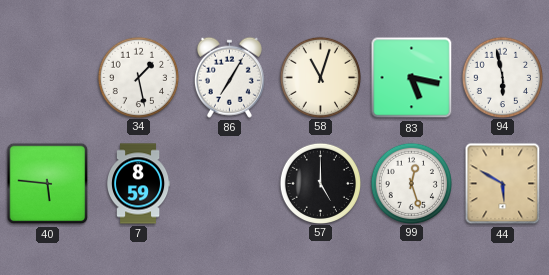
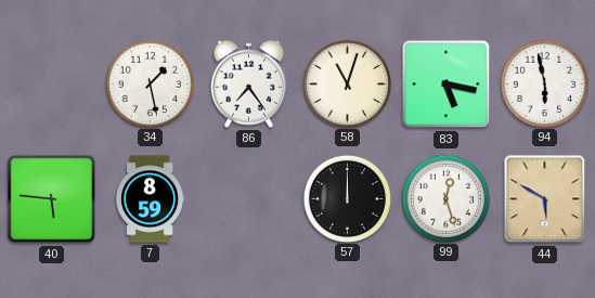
86: 7:05 -> 7:24
57: 5:00 -> 12:00
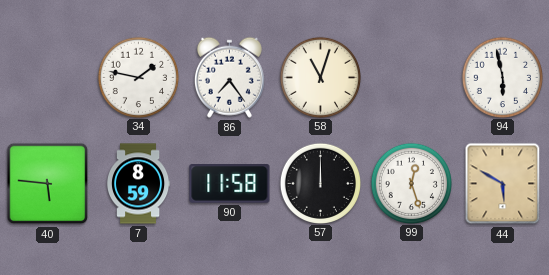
34: 1:28 -> 1:47
83: 5:17 -> none
90: none -> 11:58
